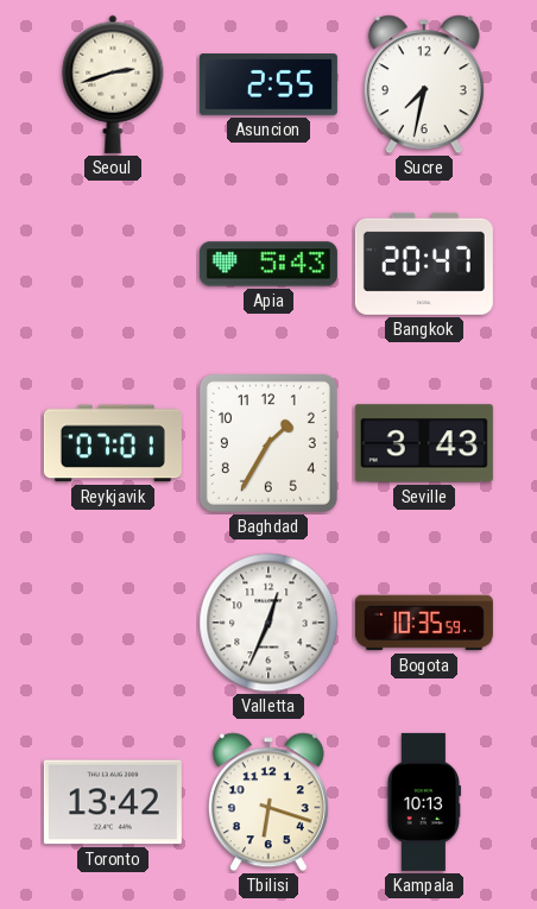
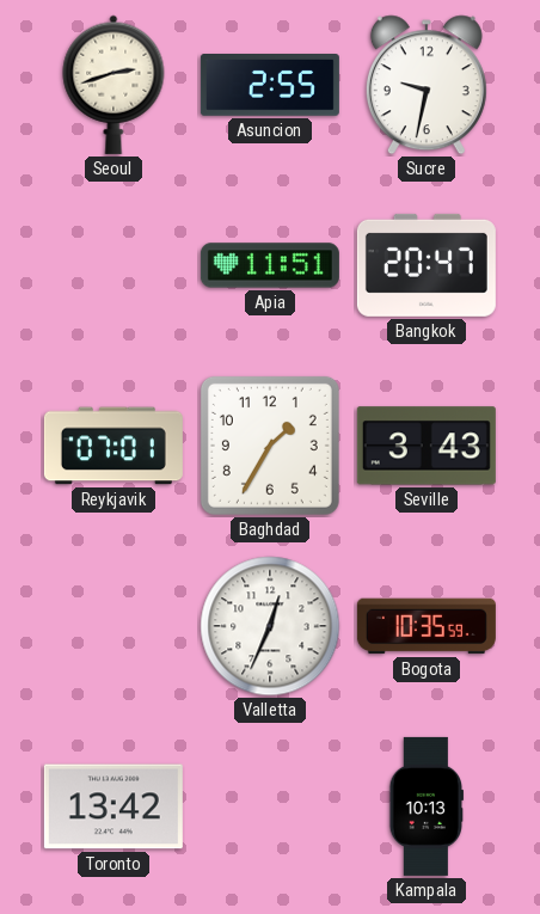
Sucre: 7:32 -> 9:32
Apia: 5:43 -> 11:51
Tbilisi: 6:18 -> none
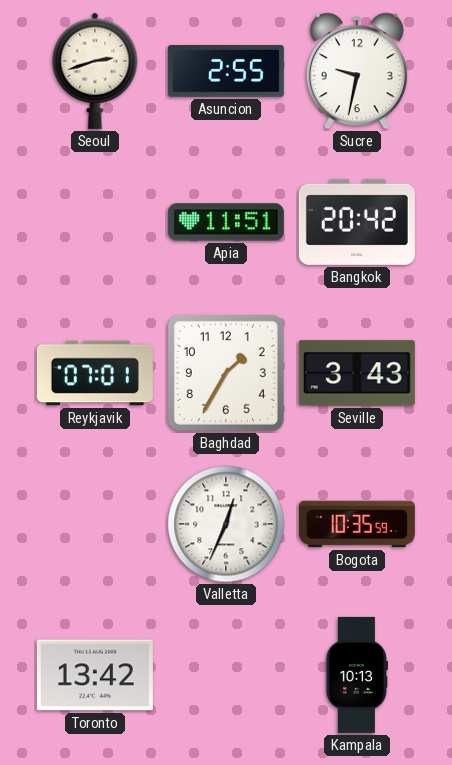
Bangkok: 20:47 -> 20:42
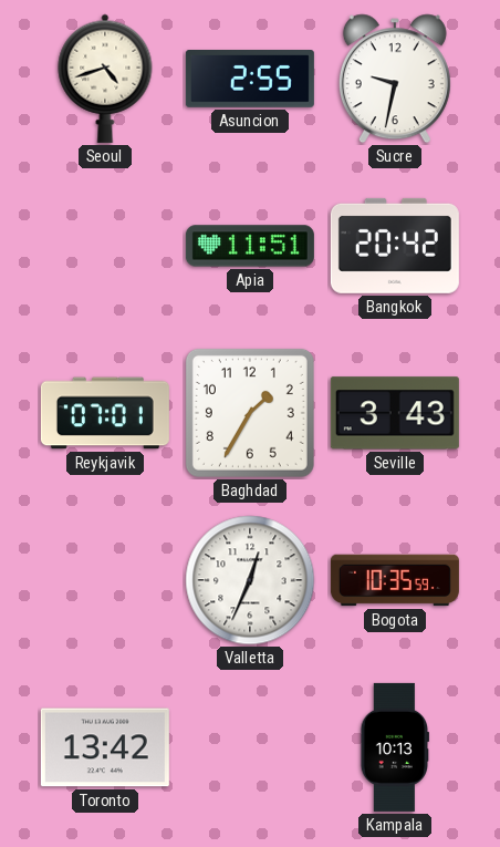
Seoul: 2:42 -> 4:42
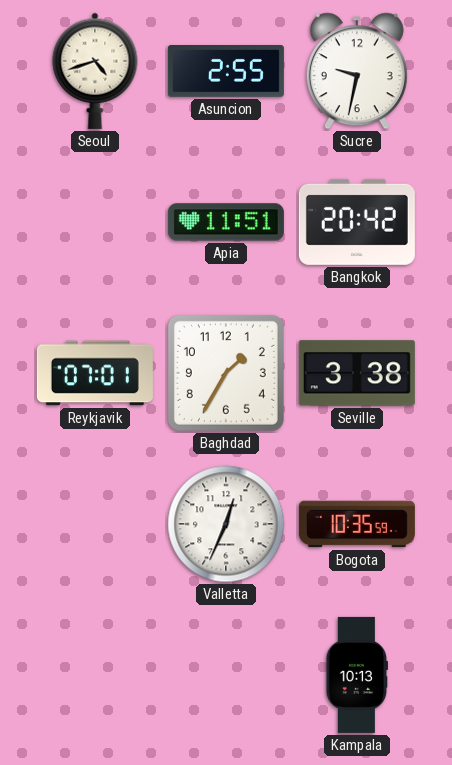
Seville: 3:43 -> 3:38
Toronto: 13:42 -> none
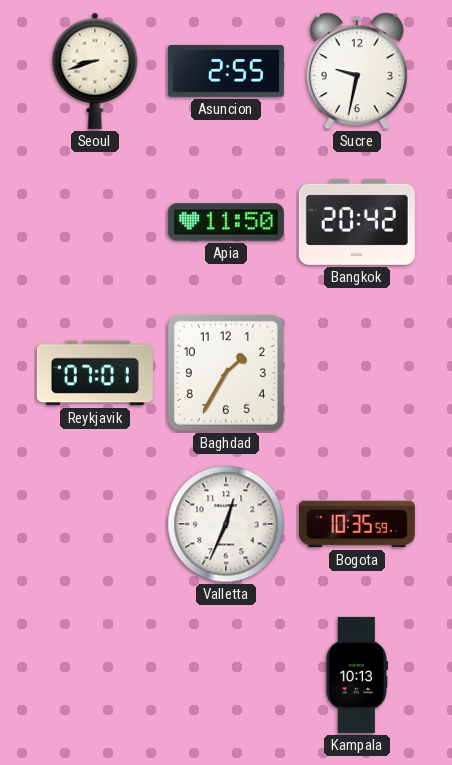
Seoul: 4:42 -> 8:42
Apia: 11:51 -> 11:50
Seville: 3:38 -> none
